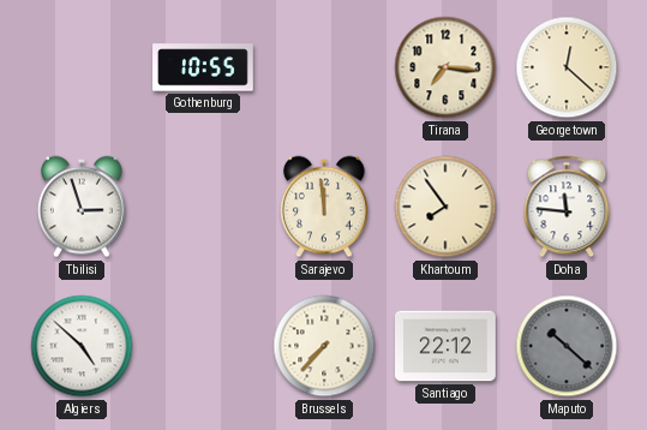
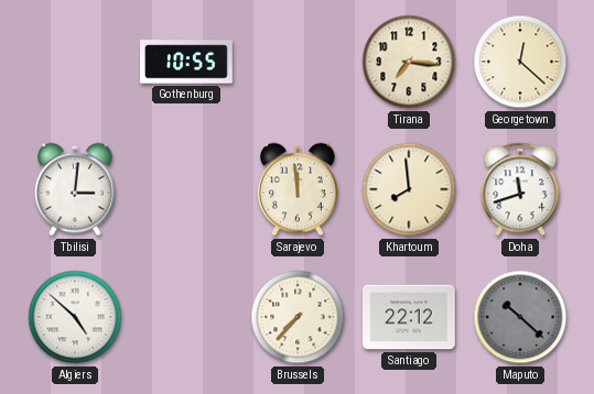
Tbilisi: 2:57 -> 3:01
Khartoum: 7:54 -> 7:59
Doha: 11:46 -> 11:42
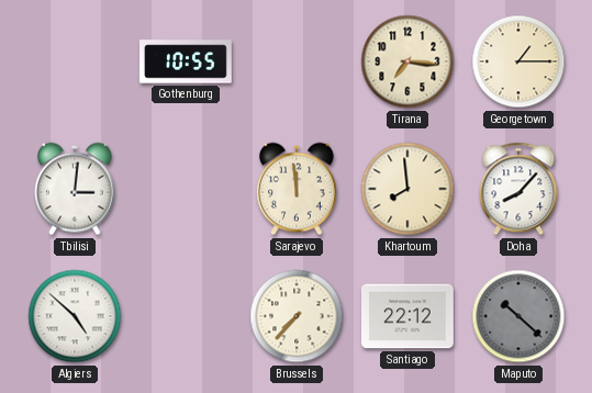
Georgetown: 12:22 -> 1:15
Doha: 11:42 -> 8:07
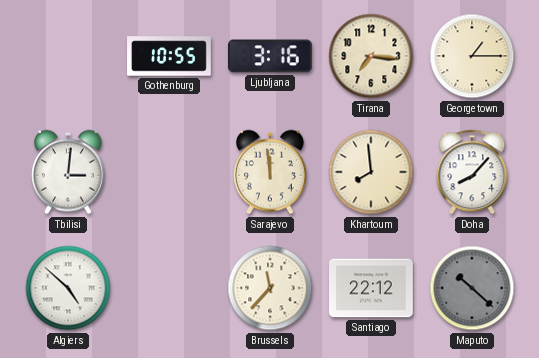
Ljubljana: none -> 3:16
Brussels: 7:37 -> 11:37
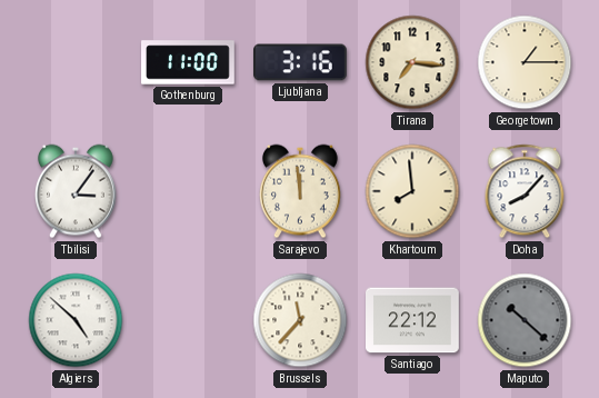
Gothenburg: 10:55 -> 11:00
Tbilisi: 3:01 -> 3:06
